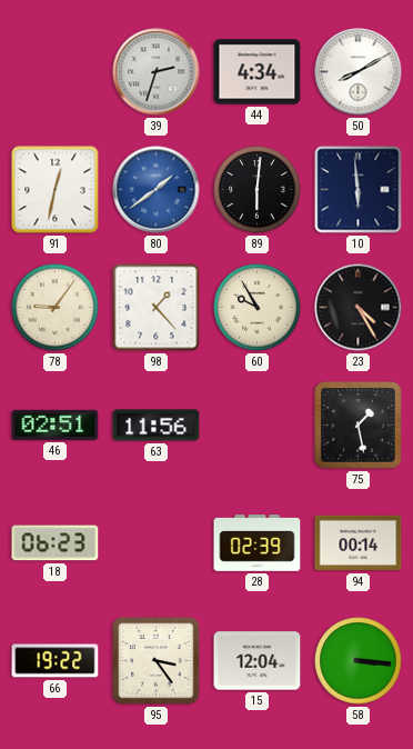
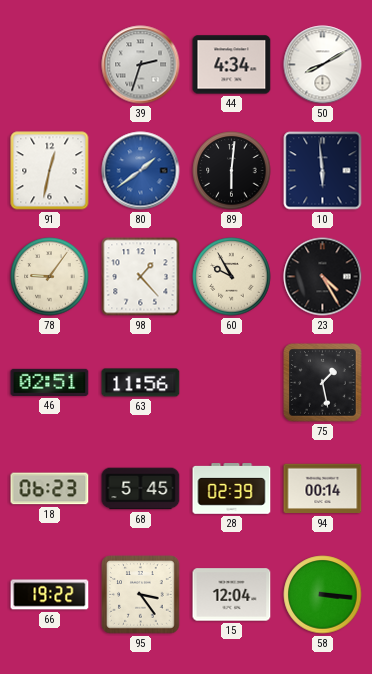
68: none -> 5:45
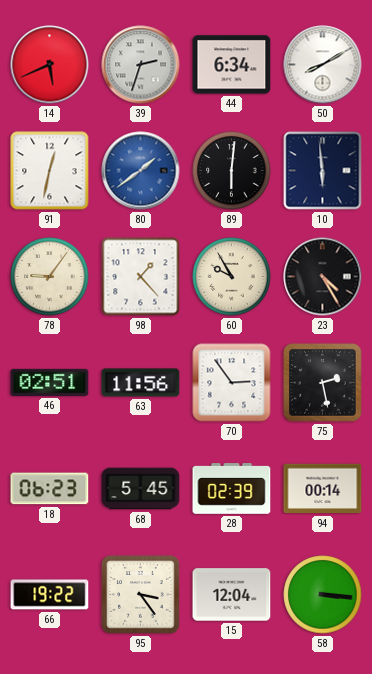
14: none -> 5:41
44: 4:34 -> 6:34
70: none -> 2:54
75: 1:28 -> 2:28
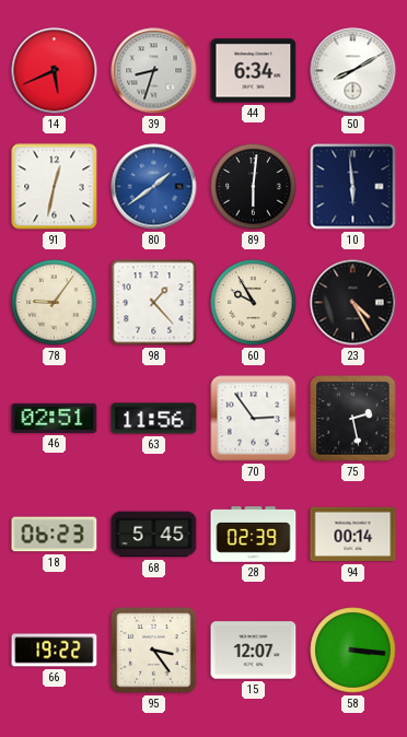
39: 2:33 -> 8:33
15: 12:04 -> 12:07
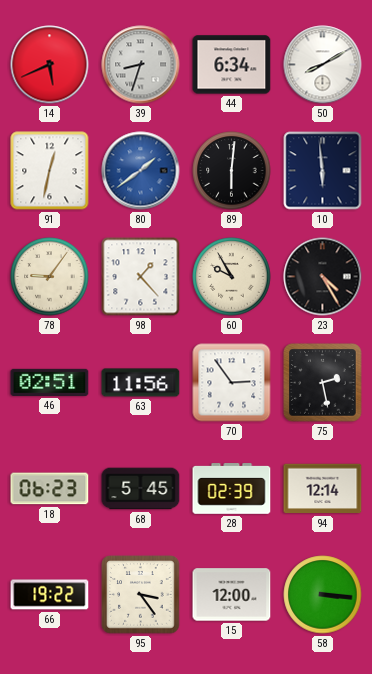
94: 00:14 -> 12:14
15: 12:07 -> 12:00
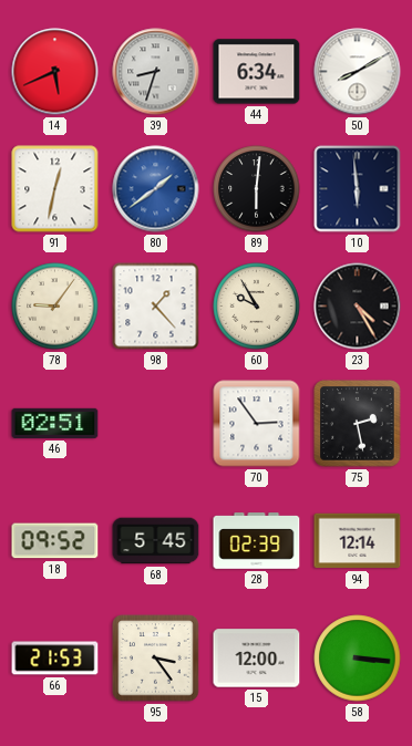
63: 11:56 -> none
18: 06:23 -> 09:52
66: 19:22 -> 21:53
